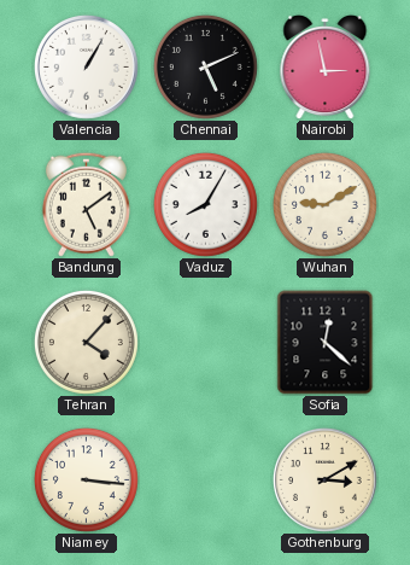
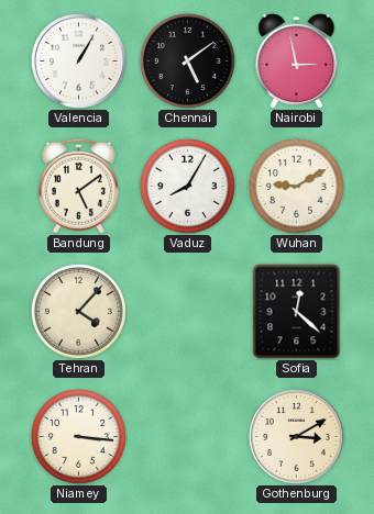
Chennai: 5:11 -> 5:09
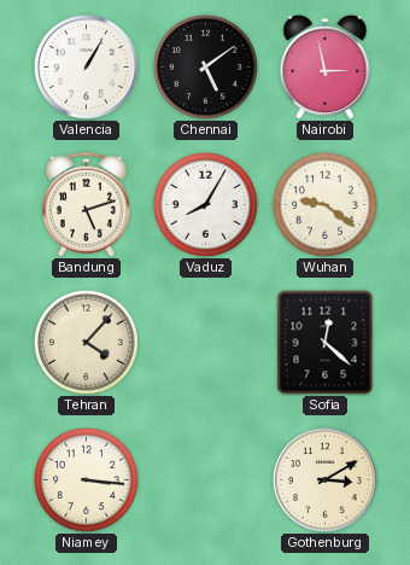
Bandung: 5:09 -> 5:12
Wuhan: 9:10 -> 9:21
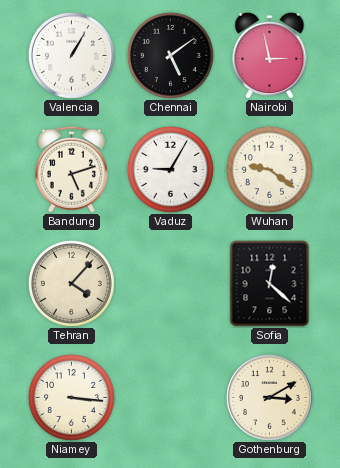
Vaduz: 8:05 -> 9:05
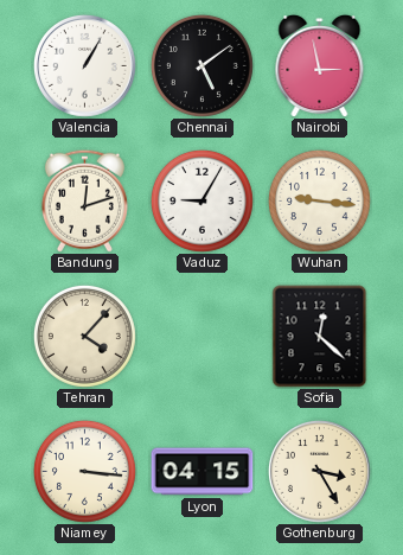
Bandung: 5:12 -> 12:12
Wuhan: 9:21 -> 9:16
Lyon: none -> 04:15
Gothenburg: 3:10 -> 3:25
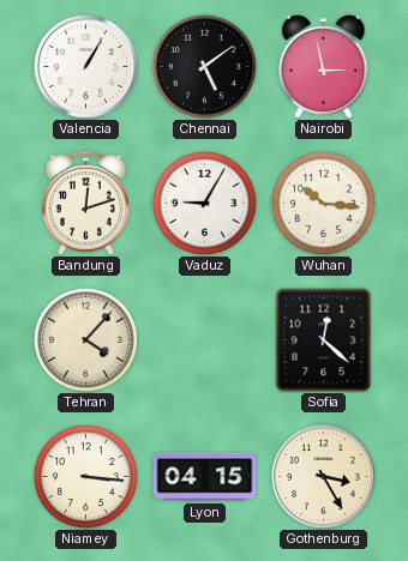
Wuhan: 9:16 -> 10:16
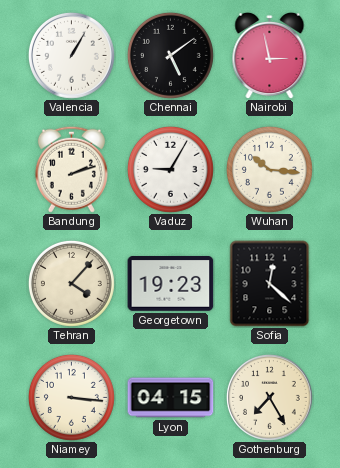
Bandung: 12:12 -> 2:12
Georgetown: none -> 19:23
Gothenburg: 3:25 -> 7:25
